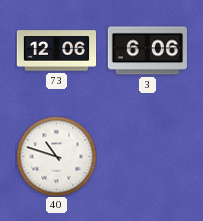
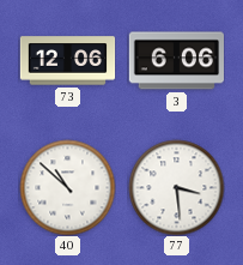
40: 10:48 -> 10:52
77: none -> 3:29
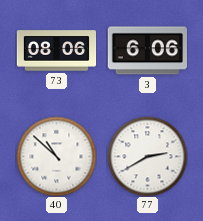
73: 12:06 -> 08:06
77: 3:29 -> 2:40
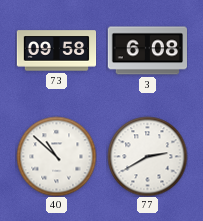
73: 08:06 -> 09:58
3: 6:06 -> 6:08
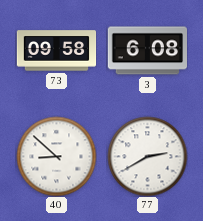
40: 10:52 -> 8:52
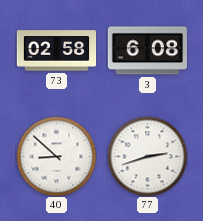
73: 09:58 -> 02:58
77: 2:40 -> 2:42
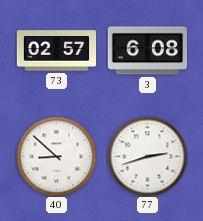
73: 02:58 -> 02:57
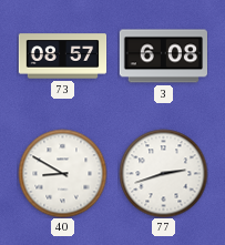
73: 02:57 -> 08:57
40: 8:52 -> 8:50
